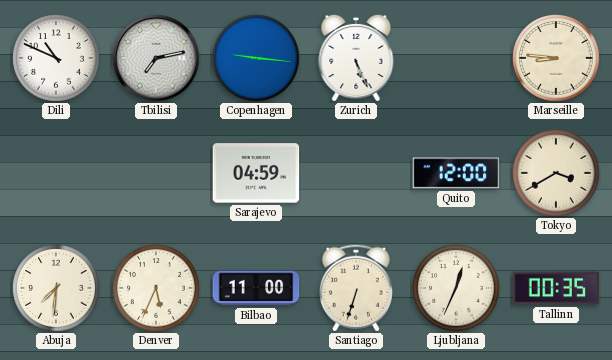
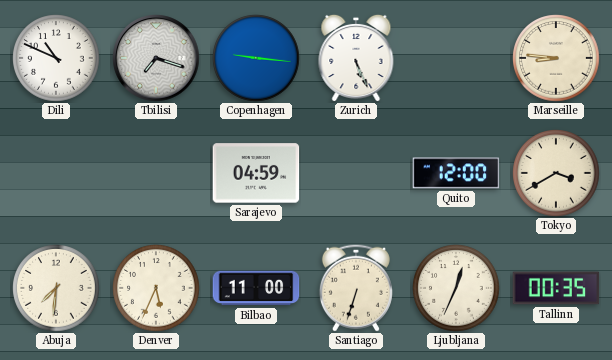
Tbilisi: 7:13 -> 7:18
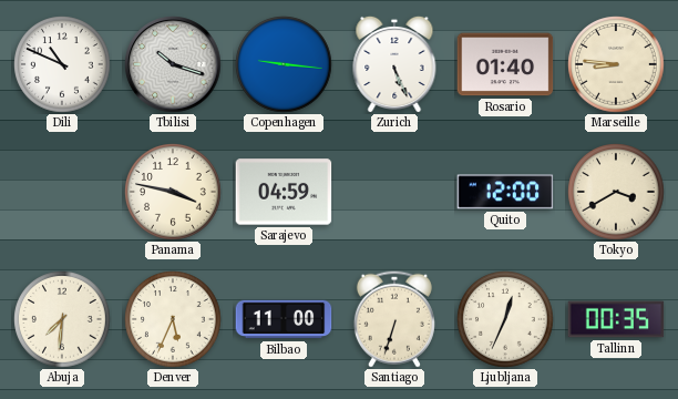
Tbilisi: 7:18 -> 10:18
Rosario: none -> 01:40
Panama: none -> 3:47
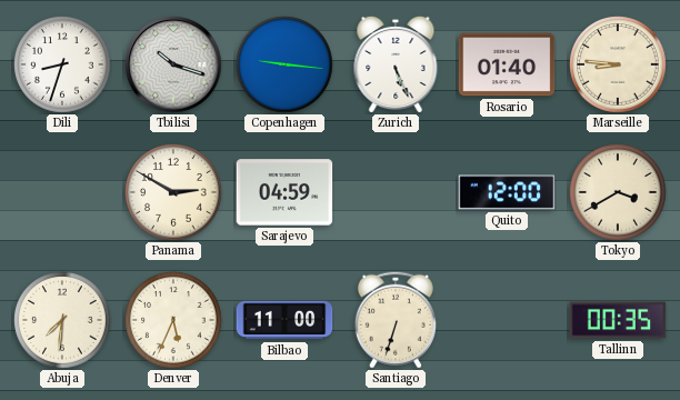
Dili: 10:49 -> 8:33
Panama: 3:47 -> 2:50
Ljubljana: 12:34 -> none
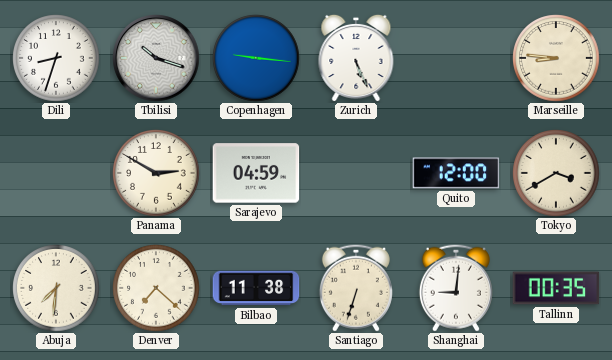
Rosario: 01:40 -> none
Denver: 5:34 -> 7:22
Bilbao: 11:00 -> 11:38
Shanghai: none -> 9:01
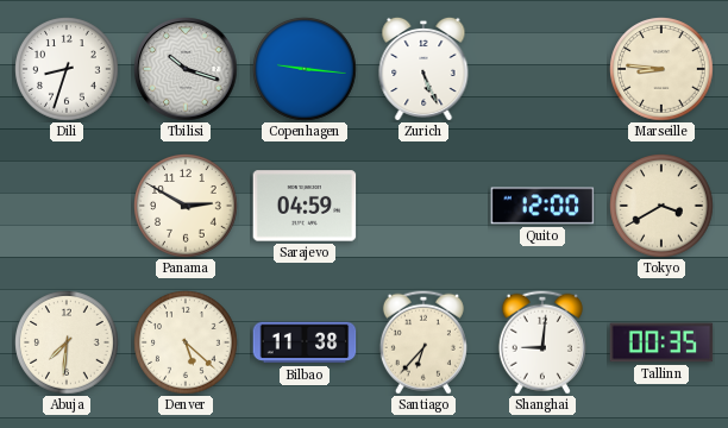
Denver: 7:22 -> 5:22
Santiago: 6:33 -> 6:37
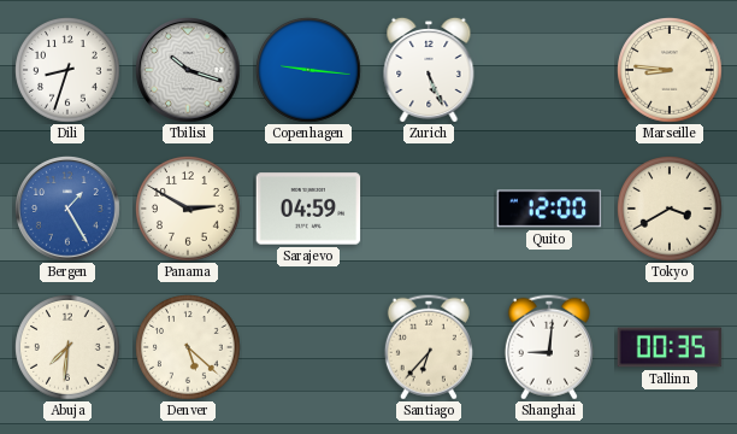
Bergen: none -> 1:25
Bilbao: 11:38 -> none
